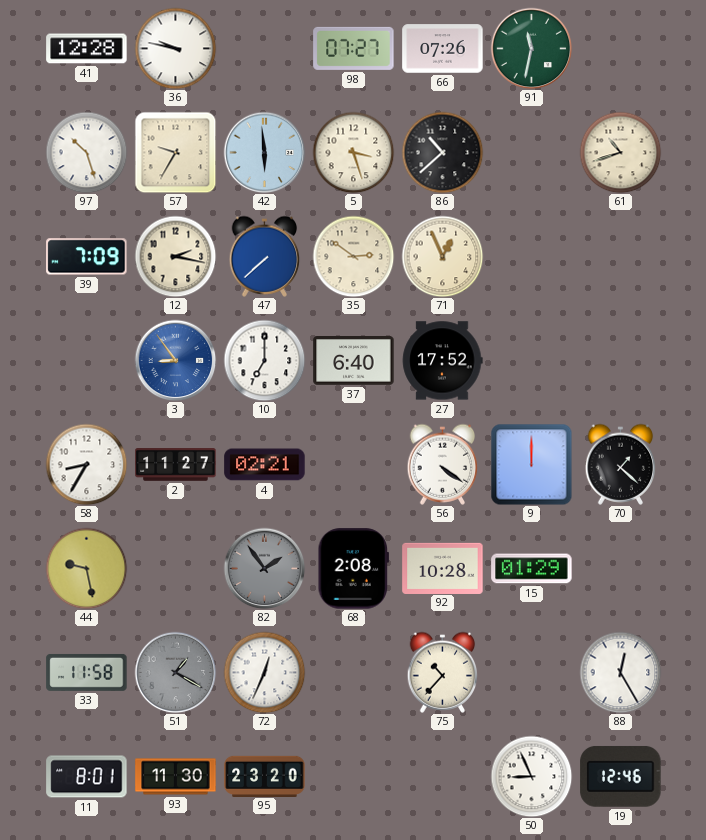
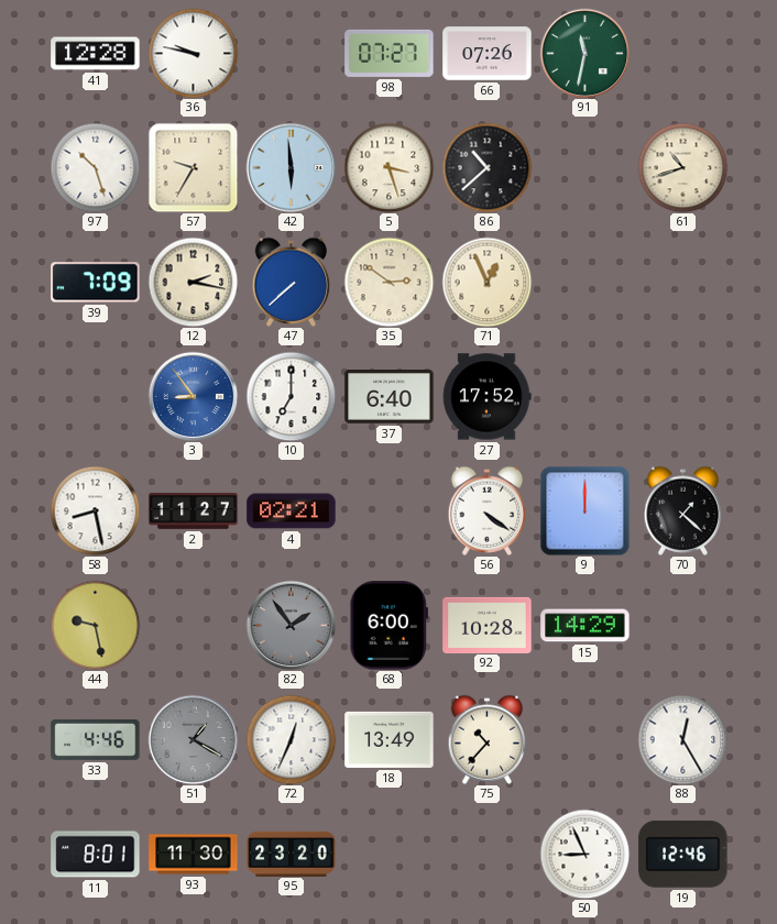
58: 8:35 -> 8:28
68: 2:08 -> 6:00
15: 01:29 -> 14:29
33: 11:58 -> 4:46
18: none -> 13:49
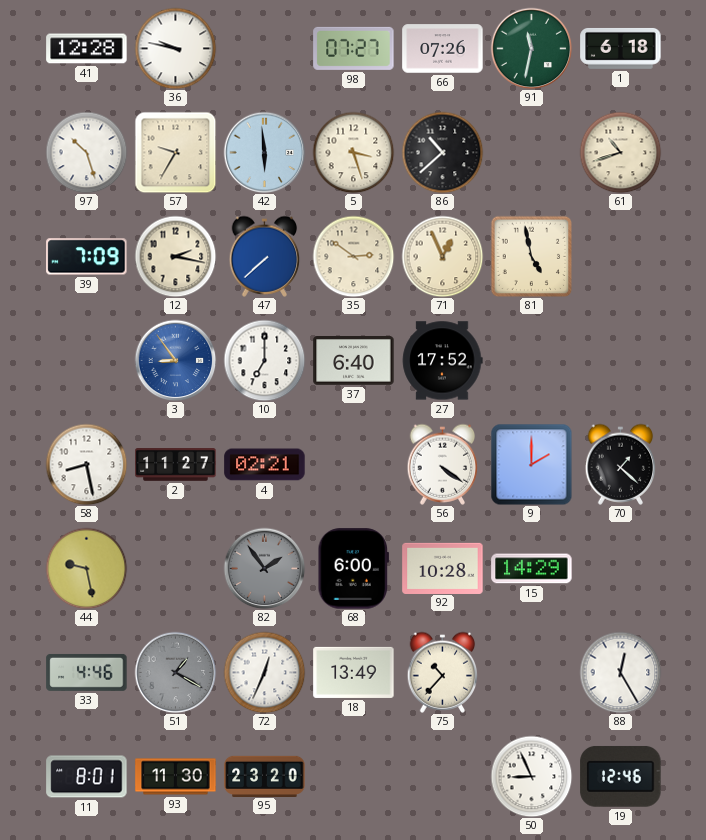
1: none -> 6:18
81: none -> 4:58
9: 12:00 -> 2:00
